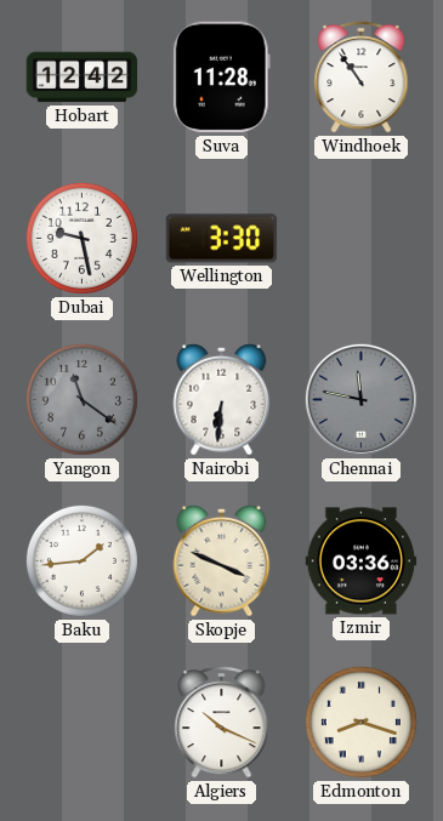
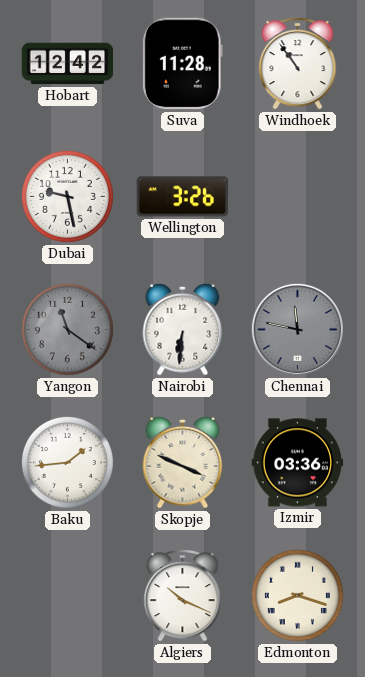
Wellington: 3:30 -> 3:26
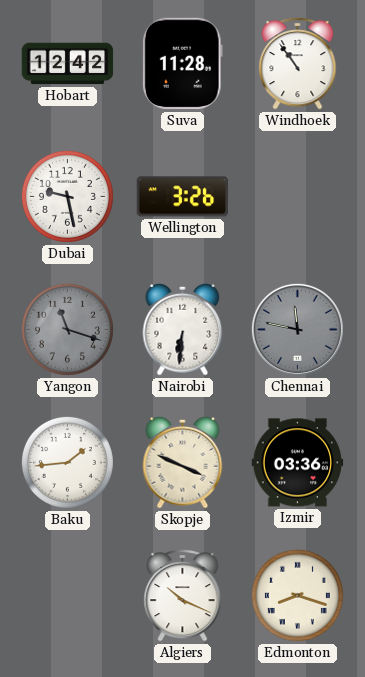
Yangon: 11:21 -> 11:18
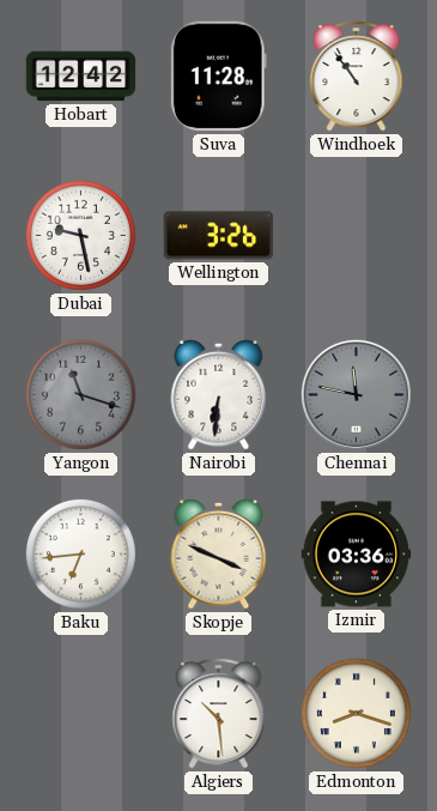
Baku: 1:44 -> 6:44
Algiers: 10:19 -> 10:29
